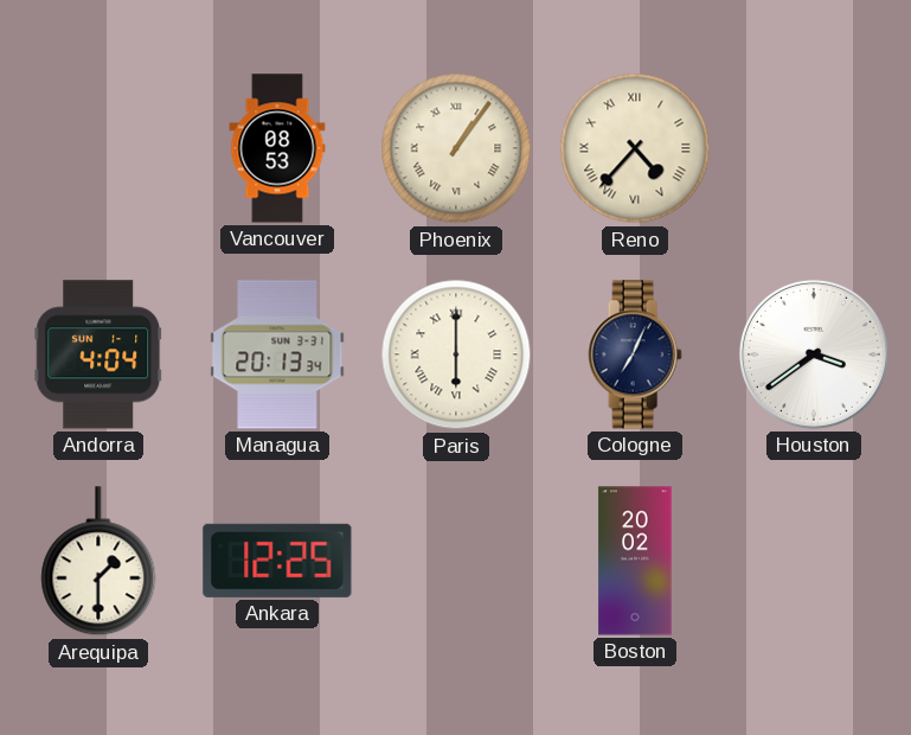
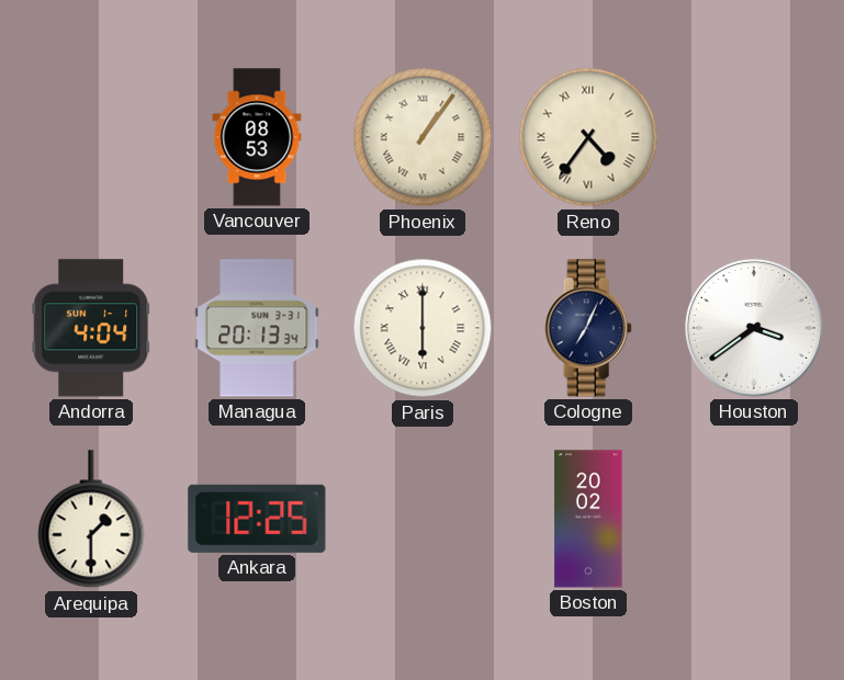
Reno: 4:37 -> 4:36
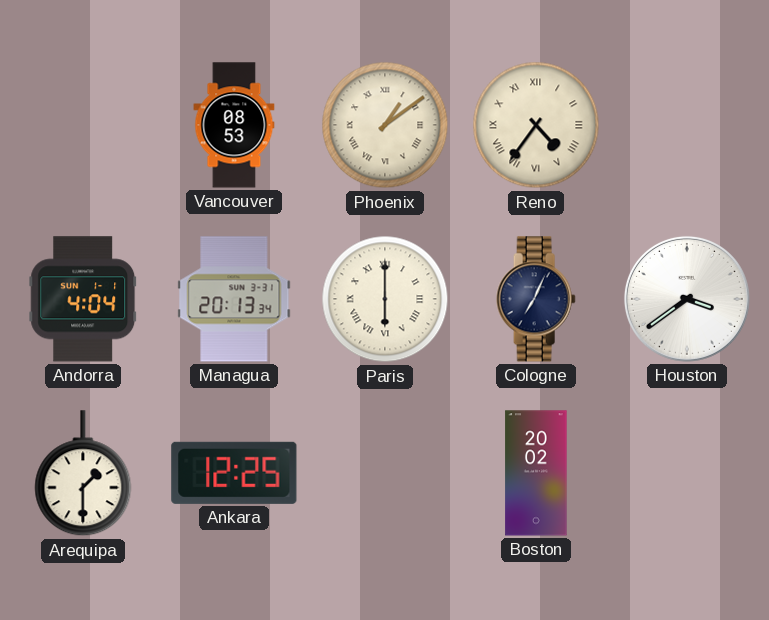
Phoenix: 1:06 -> 1:09
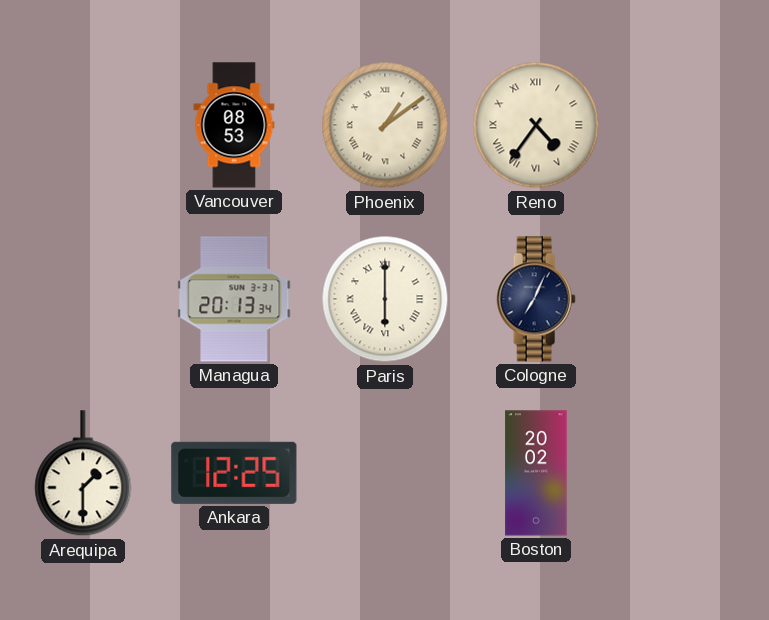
Andorra: 4:04 -> none
Houston: 3:39 -> none
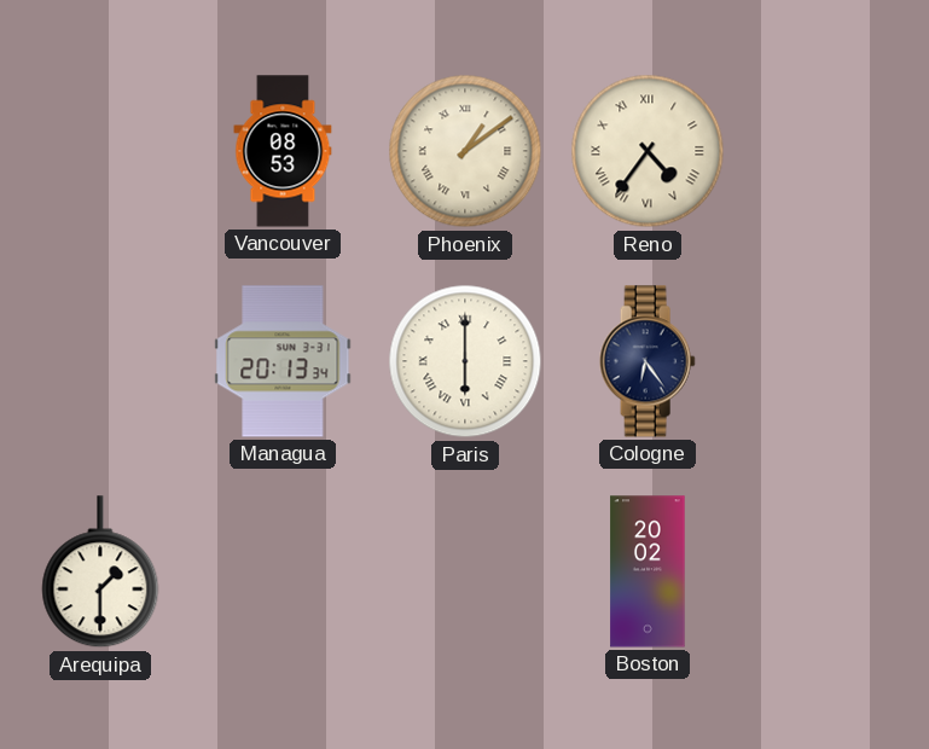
Cologne: 7:04 -> 6:24
Ankara: 12:25 -> none
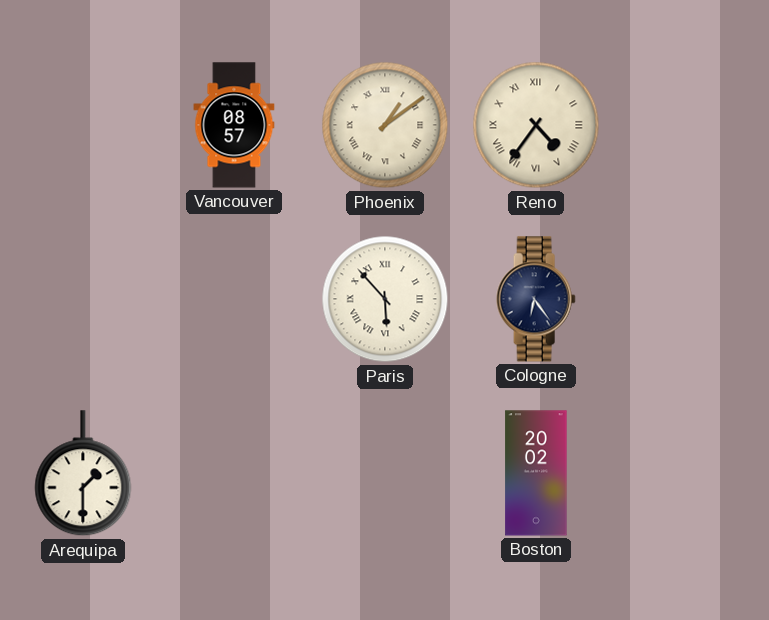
Vancouver: 08:53 -> 08:57
Managua: 20:13 -> none
Paris: 6:00 -> 5:53
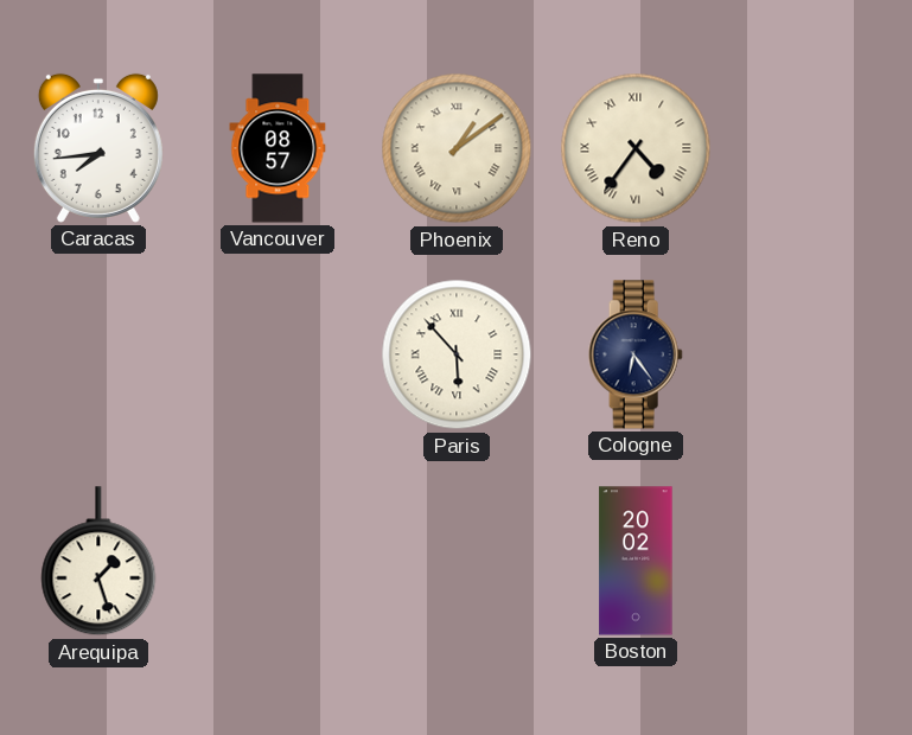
Caracas: none -> 7:44
Arequipa: 1:30 -> 1:27
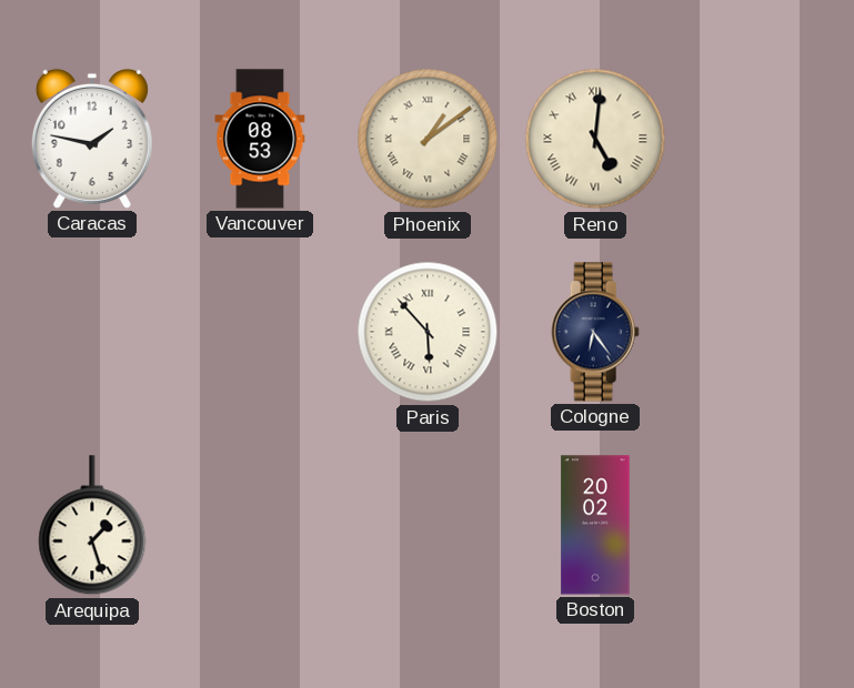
Caracas: 7:44 -> 1:47
Vancouver: 08:57 -> 08:53
Reno: 4:36 -> 5:01
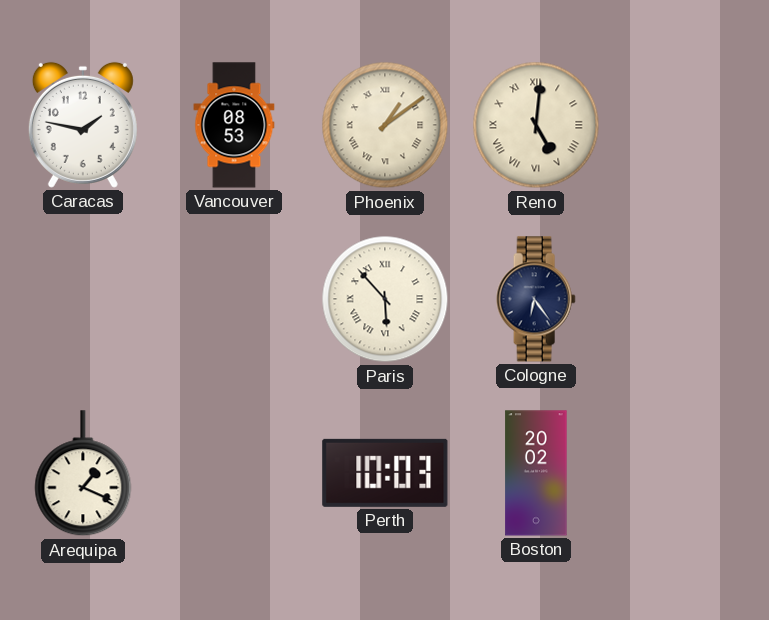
Arequipa: 1:27 -> 1:19
Perth: none -> 10:03
